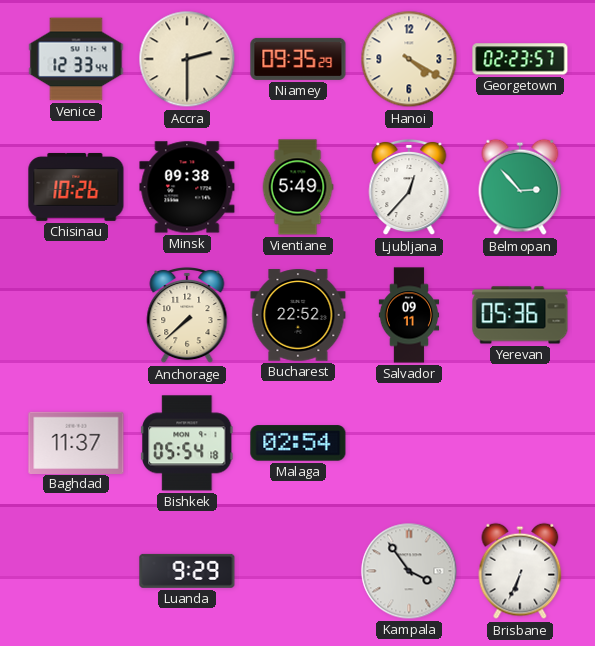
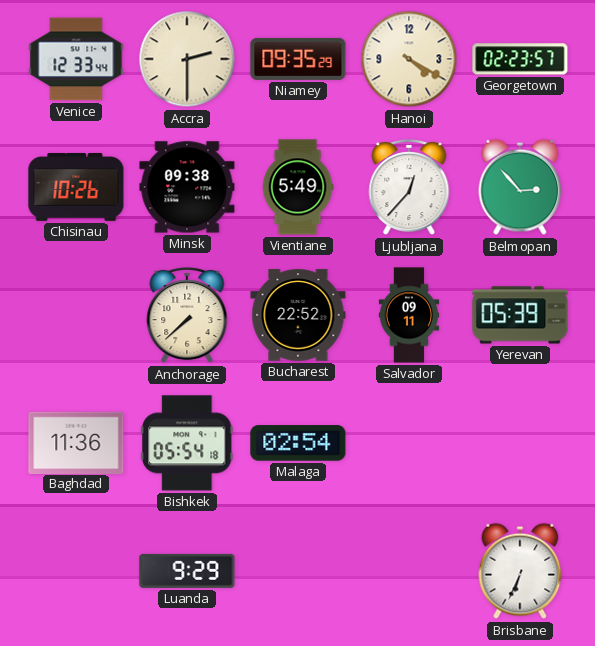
Yerevan: 05:36 -> 05:39
Baghdad: 11:37 -> 11:36
Kampala: 3:54 -> none
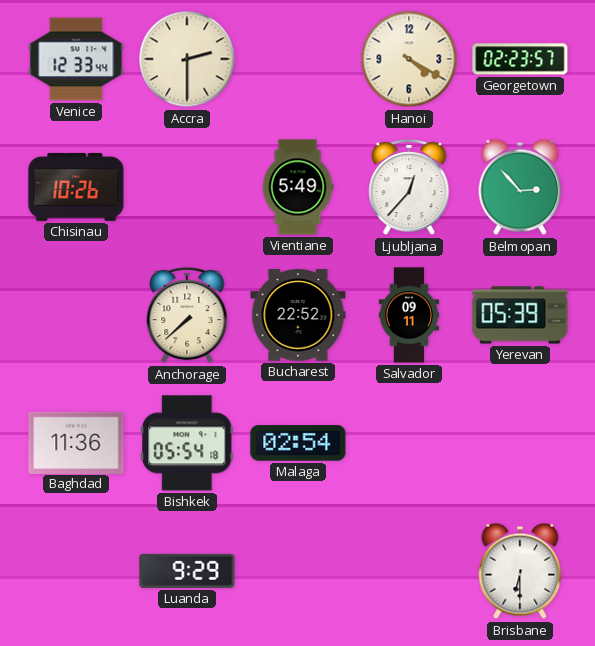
Niamey: 09:35 -> none
Minsk: 09:38 -> none
Brisbane: 6:34 -> 6:30
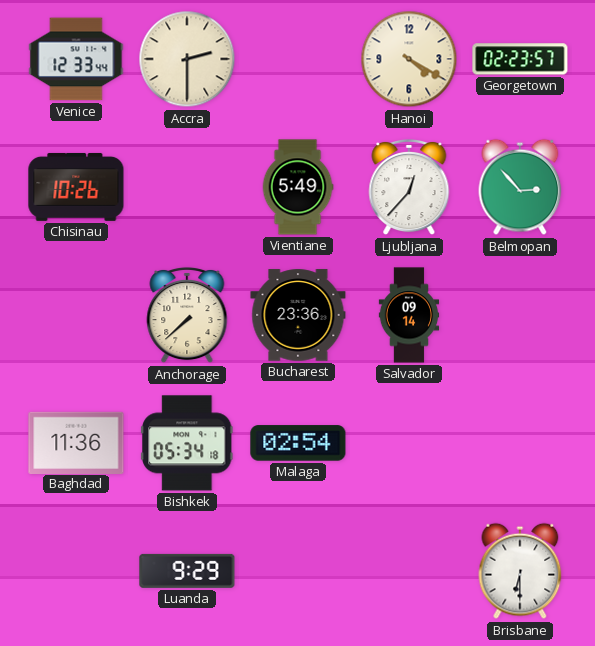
Bucharest: 22:52 -> 23:36
Salvador: 09:11 -> 09:14
Yerevan: 05:39 -> none
Bishkek: 05:54 -> 05:34
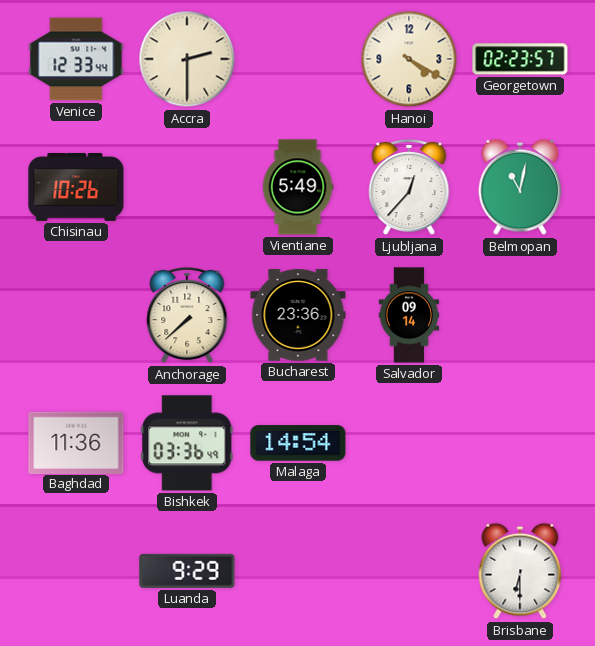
Belmopan: 2:53 -> 11:02
Bishkek: 05:34 -> 03:36
Malaga: 02:54 -> 14:54
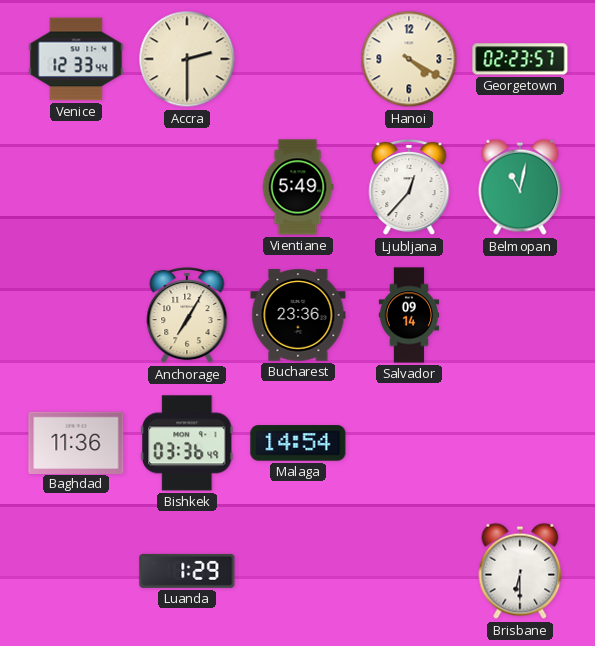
Chisinau: 10:26 -> none
Anchorage: 7:38 -> 7:05
Luanda: 9:29 -> 1:29
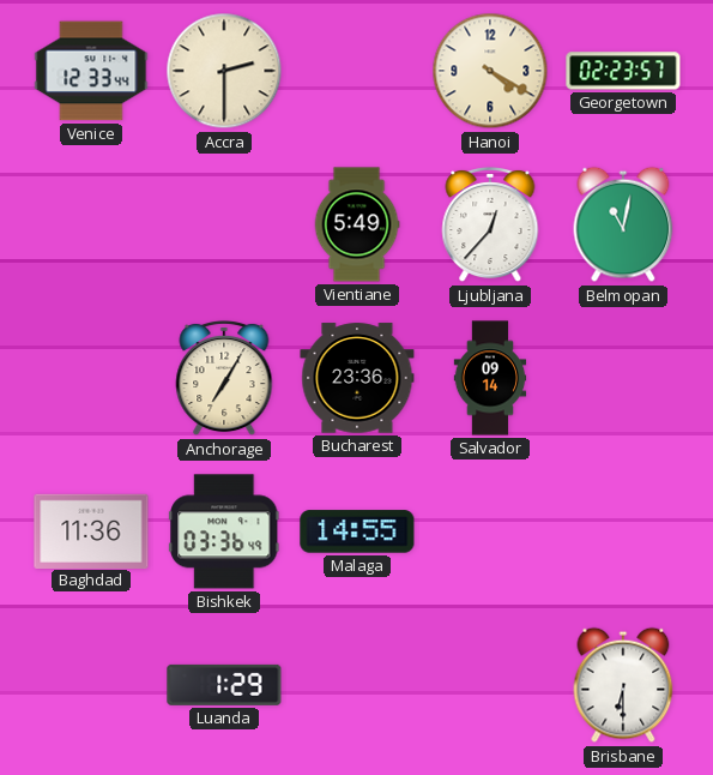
Malaga: 14:54 -> 14:55
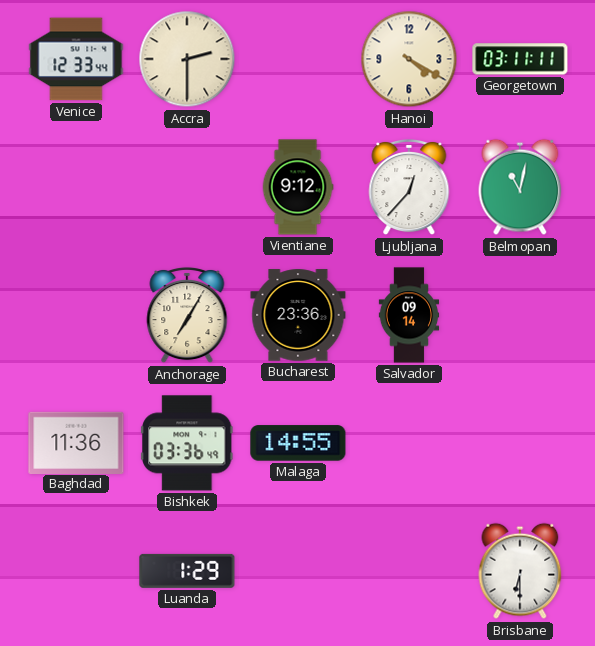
Georgetown: 02:23 -> 03:11
Vientiane: 5:49 -> 9:12
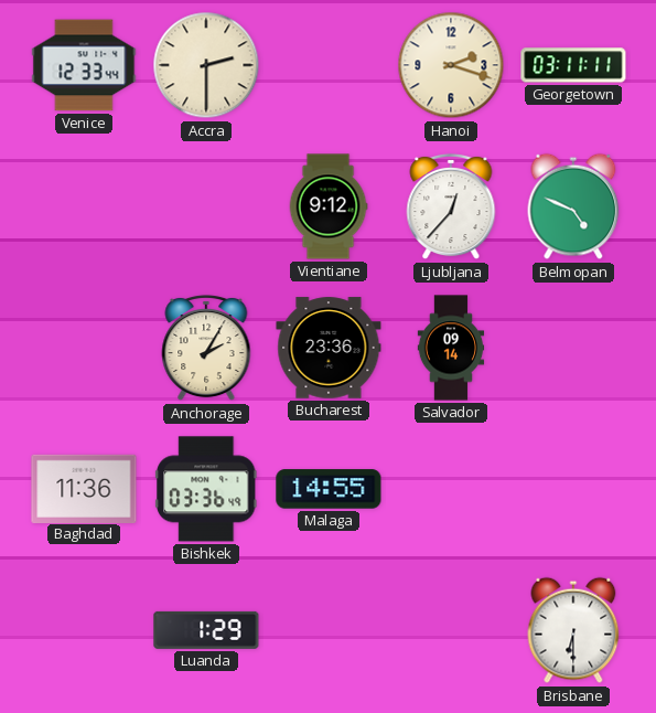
Hanoi: 4:20 -> 2:18
Belmopan: 11:02 -> 4:49
Anchorage: 7:05 -> 2:05
